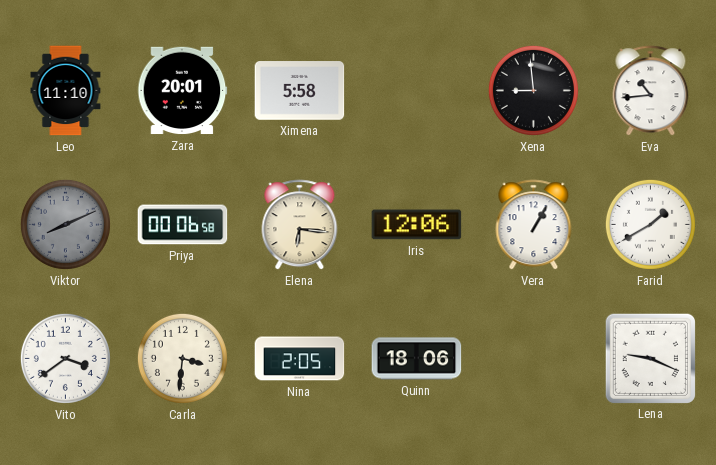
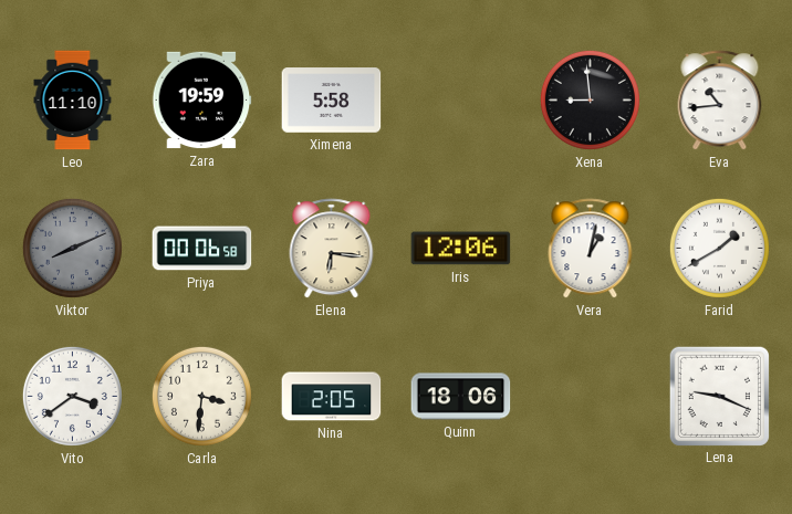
Zara: 20:01 -> 19:59
Vera: 1:05 -> 1:02
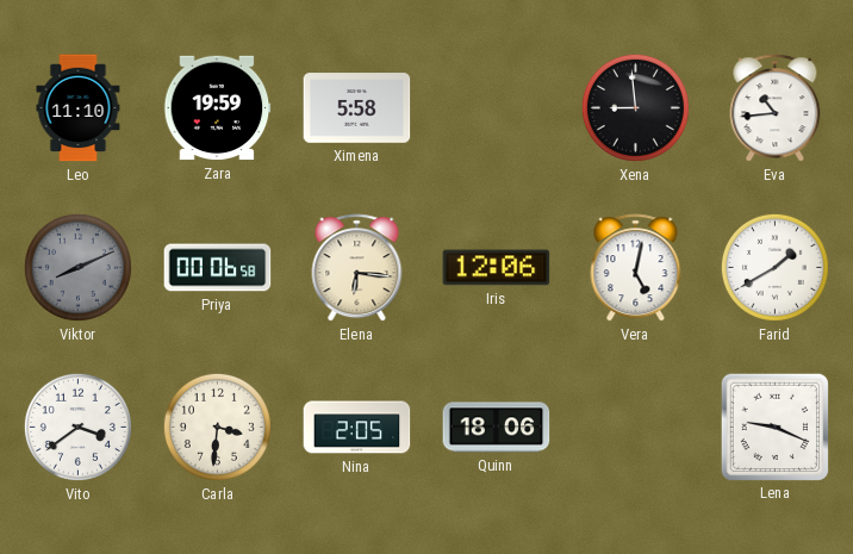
Vera: 1:02 -> 5:02
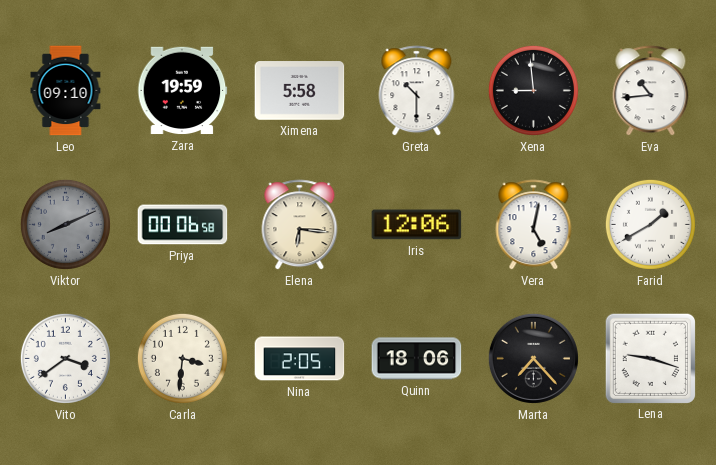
Leo: 11:10 -> 09:10
Greta: none -> 10:30
Marta: none -> 7:23
Lena: 9:19 -> 9:18
